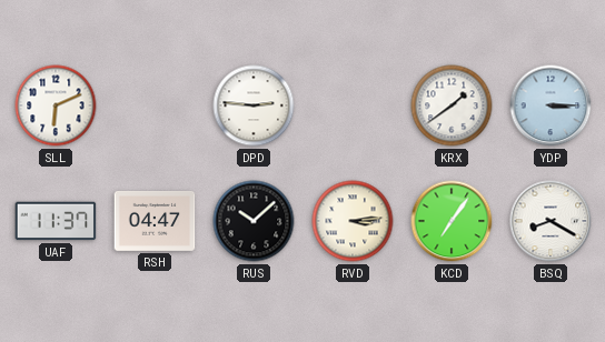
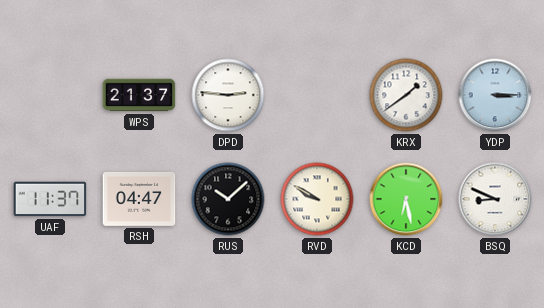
SLL: 6:11 -> none
WPS: none -> 21:37
RVD: 3:14 -> 9:50
KCD: 7:06 -> 6:28
BSQ: 8:20 -> 8:49
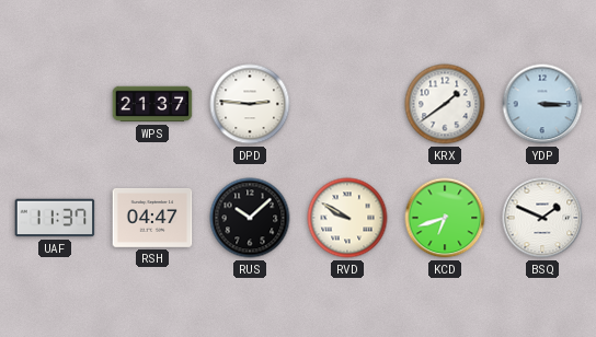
KCD: 6:28 -> 6:42
BSQ: 8:49 -> 1:49
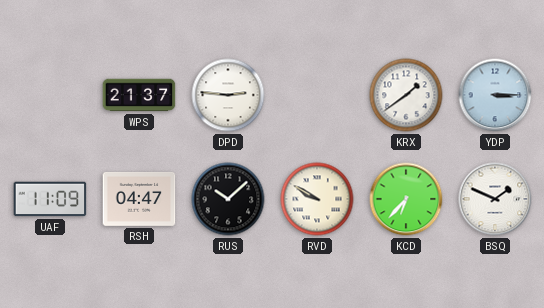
UAF: 11:37 -> 11:09
KCD: 6:42 -> 6:37
